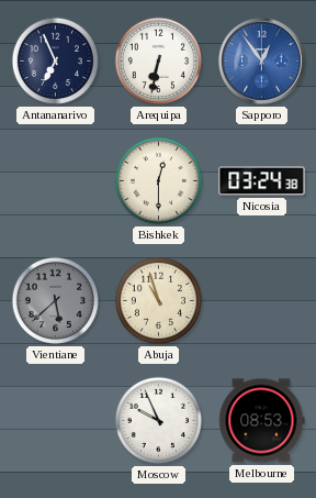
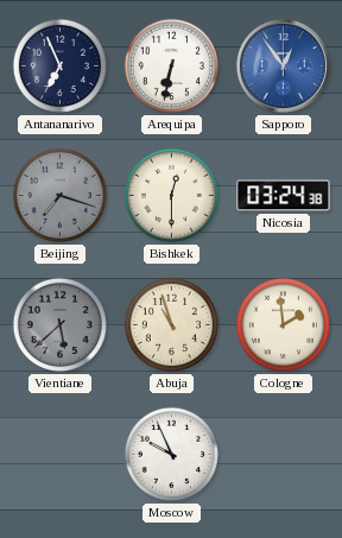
Beijing: none -> 7:18
Cologne: none -> 1:59
Melbourne: 08:53 -> none
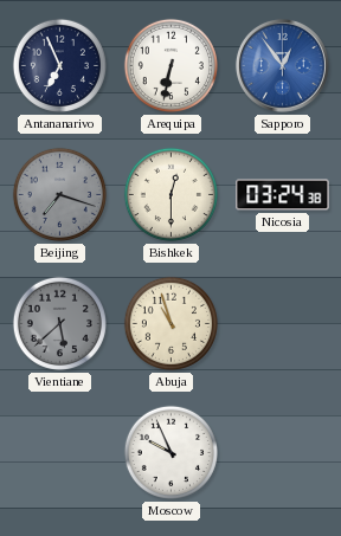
Cologne: 1:59 -> none
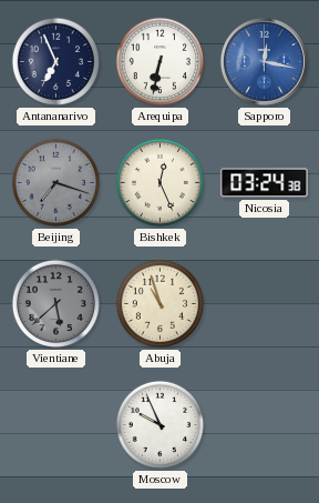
Sapporo: 12:54 -> 12:17
Bishkek: 12:30 -> 12:26
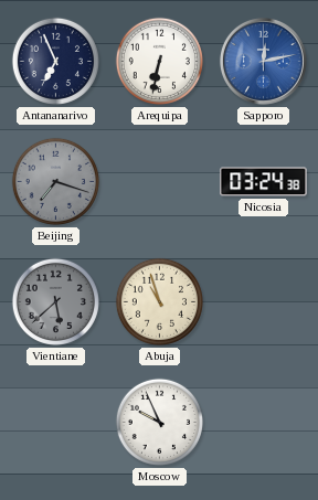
Sapporo: 12:17 -> 12:13
Bishkek: 12:26 -> none
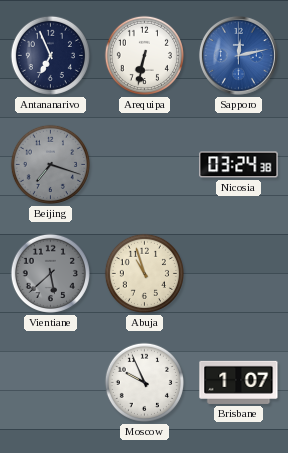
Brisbane: none -> 1:07
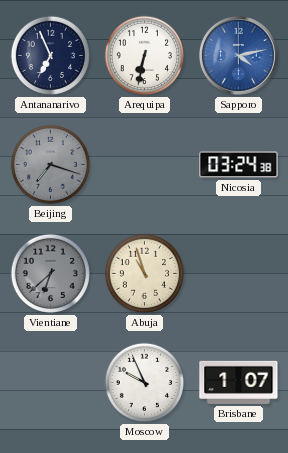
Sapporo: 12:13 -> 4:13
Vientiane: 5:38 -> 6:38
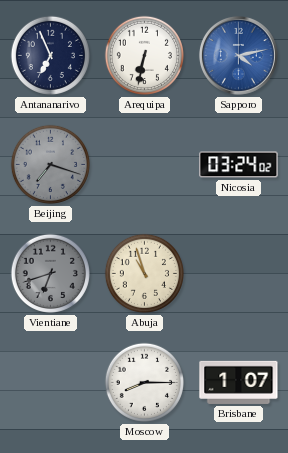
Nicosia: 03:24:38 -> 03:24:02
Vientiane: 6:38 -> 6:42
Moscow: 9:56 -> 8:15
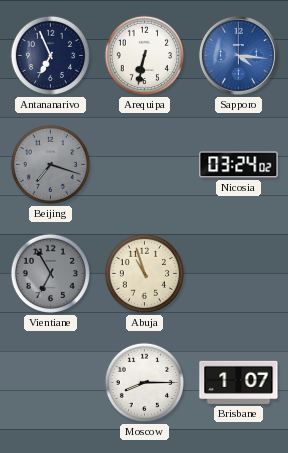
Sapporo: 4:13 -> 4:16
Vientiane: 6:42 -> 6:55
